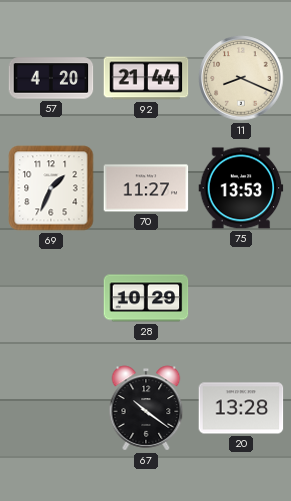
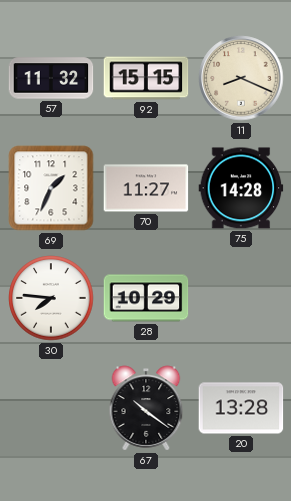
57: 4:20 -> 11:32
92: 21:44 -> 15:15
75: 13:53 -> 14:28
30: none -> 7:46
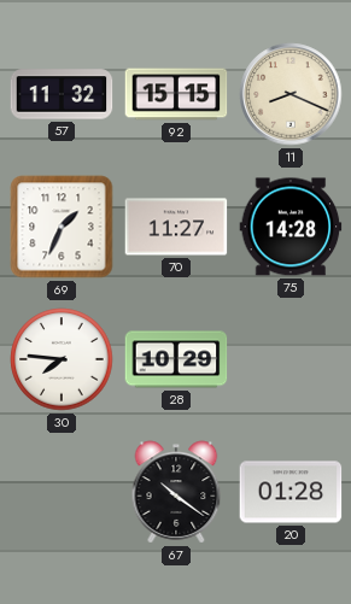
20: 13:28 -> 01:28
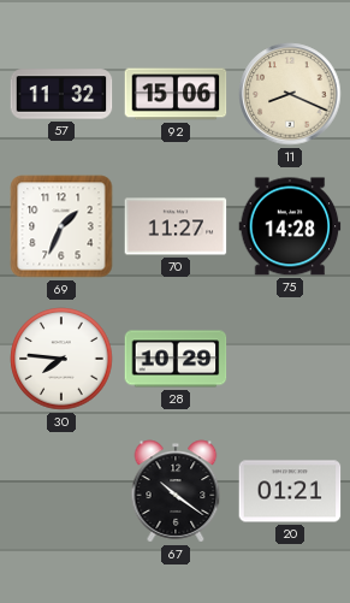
92: 15:15 -> 15:06
20: 01:28 -> 01:21
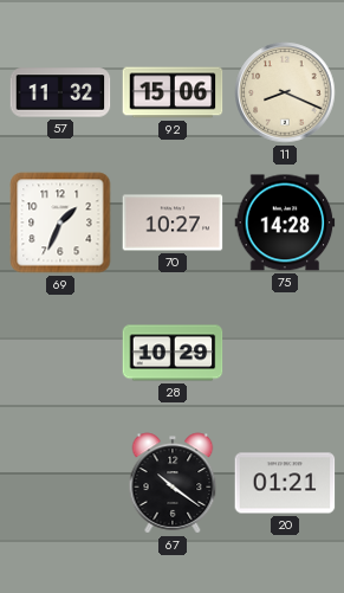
70: 11:27 -> 10:27
30: 7:46 -> none
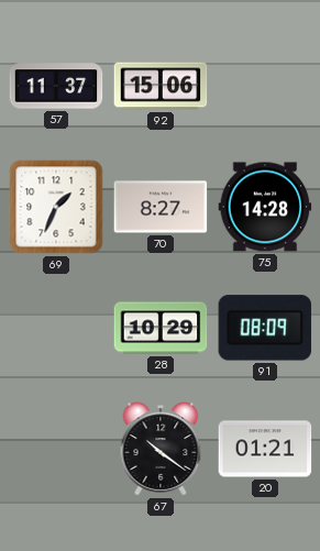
57: 11:32 -> 11:37
11: 8:19 -> none
70: 10:27 -> 8:27
91: none -> 08:09
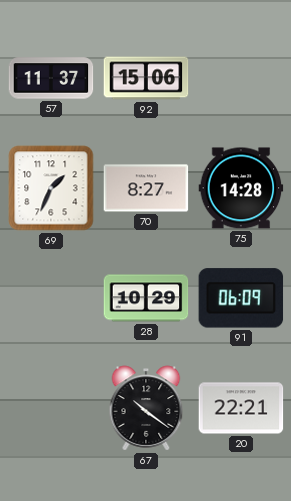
91: 08:09 -> 06:09
20: 01:21 -> 22:21
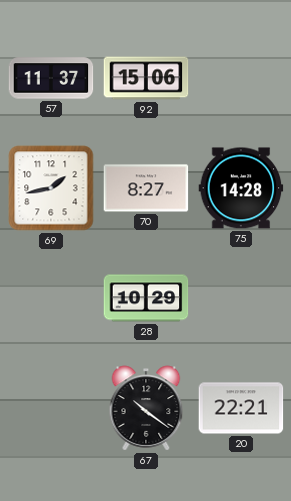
69: 1:34 -> 1:43
91: 06:09 -> none
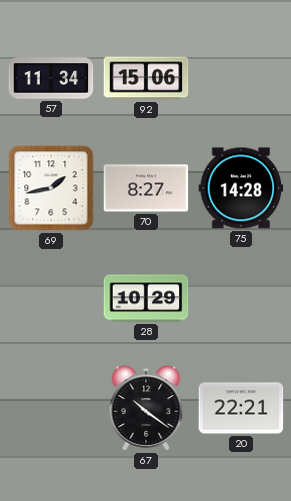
57: 11:37 -> 11:34
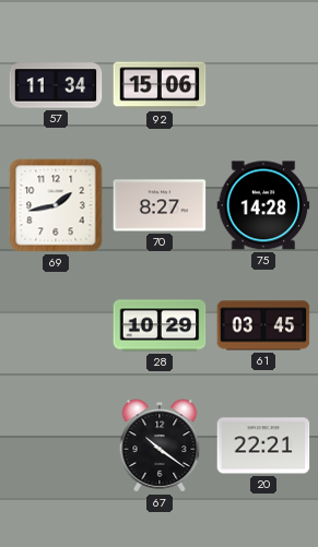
61: none -> 03:45
